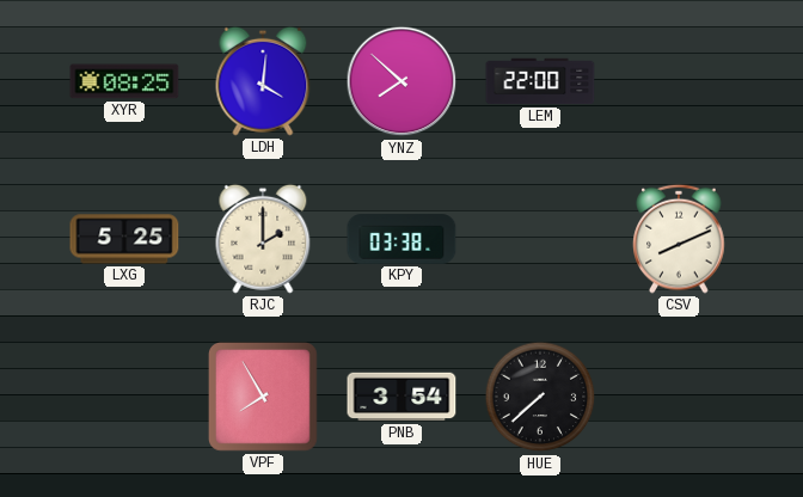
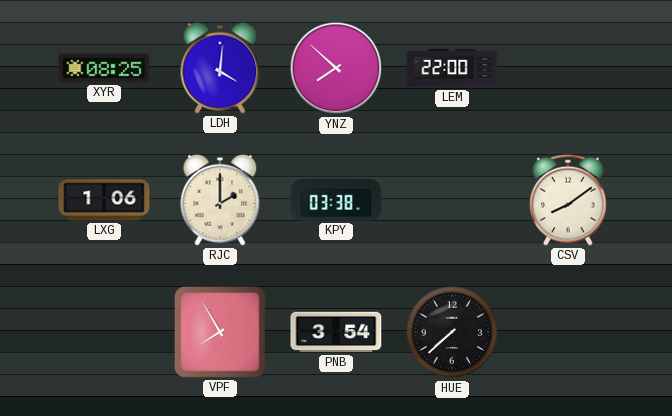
LXG: 5:25 -> 1:06
CSV: 8:11 -> 8:09
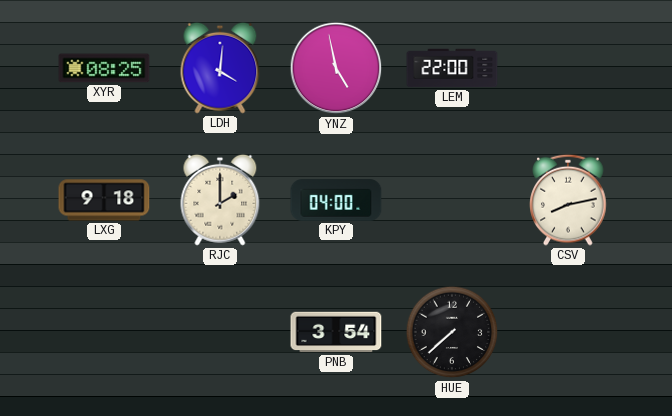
YNZ: 7:52 -> 4:58
LXG: 1:06 -> 9:18
KPY: 03:38 -> 04:00
CSV: 8:09 -> 8:13
VPF: 7:55 -> none
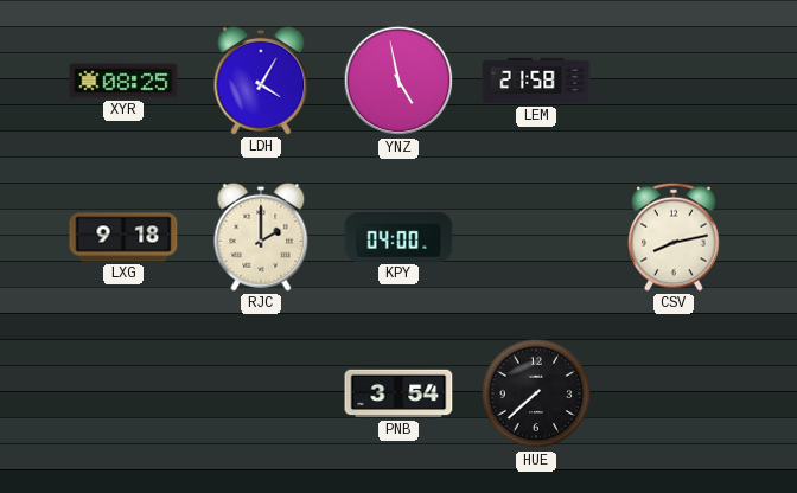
LDH: 4:01 -> 4:05
LEM: 22:00 -> 21:58
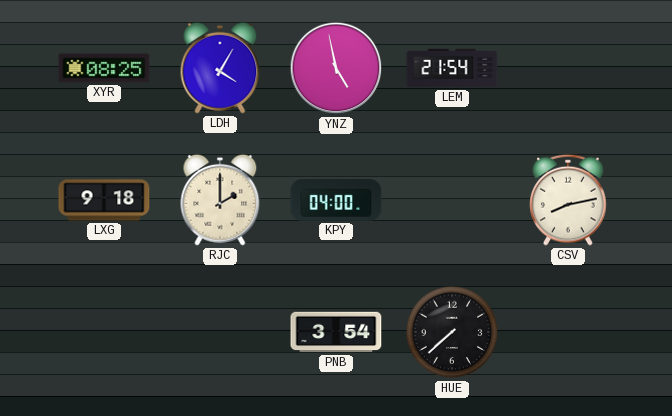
LEM: 21:58 -> 21:54
